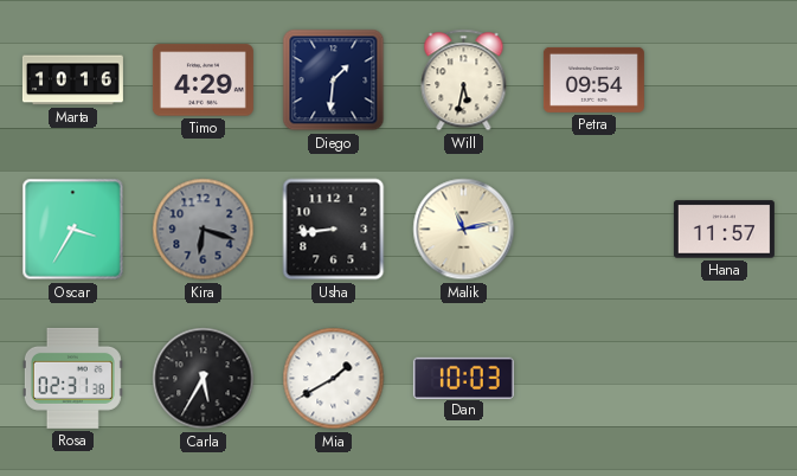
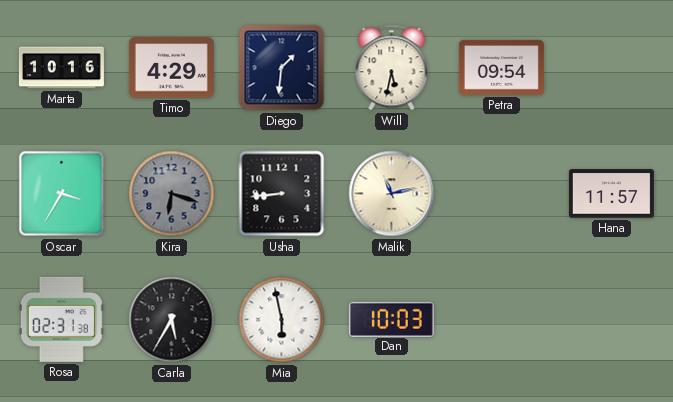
Mia: 1:40 -> 5:58
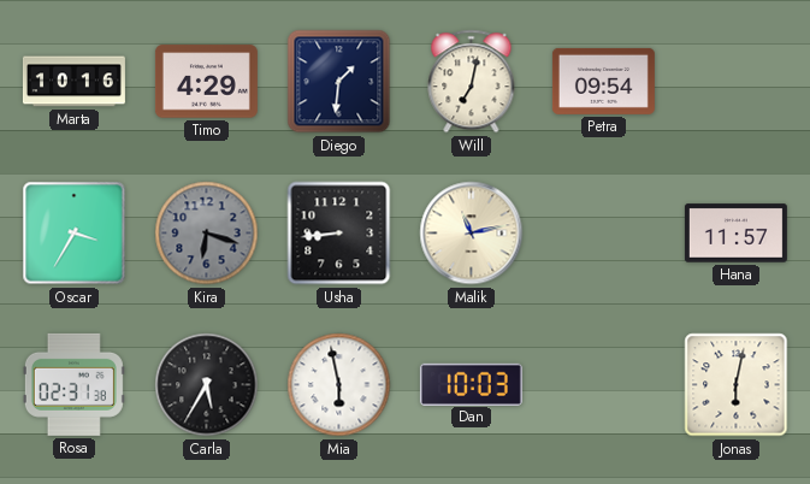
Will: 5:32 -> 7:02
Jonas: none -> 6:02
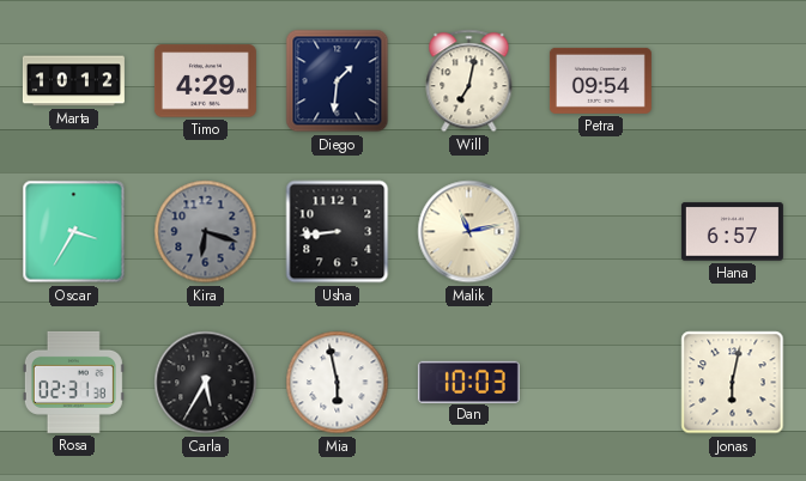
Marta: 10:16 -> 10:12
Hana: 11:57 -> 6:57
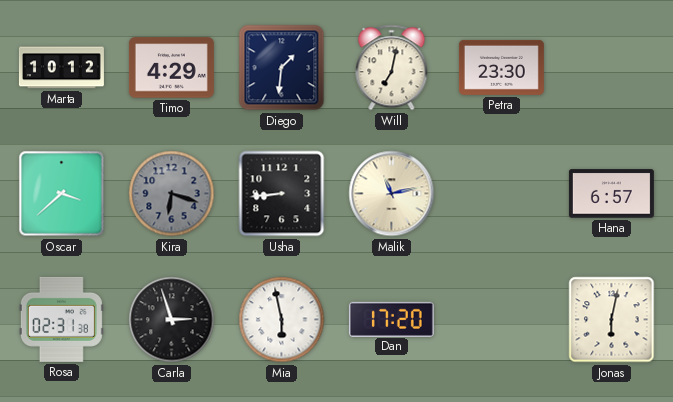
Petra: 09:54 -> 23:30
Oscar: 3:35 -> 3:38
Carla: 5:35 -> 2:57
Dan: 10:03 -> 17:20
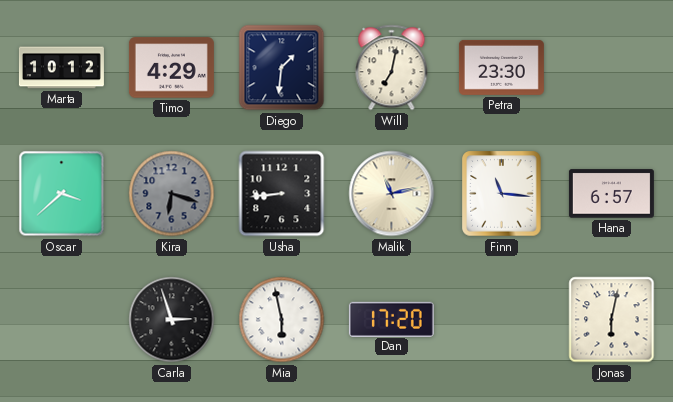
Finn: none -> 11:16
Rosa: 02:31 -> none
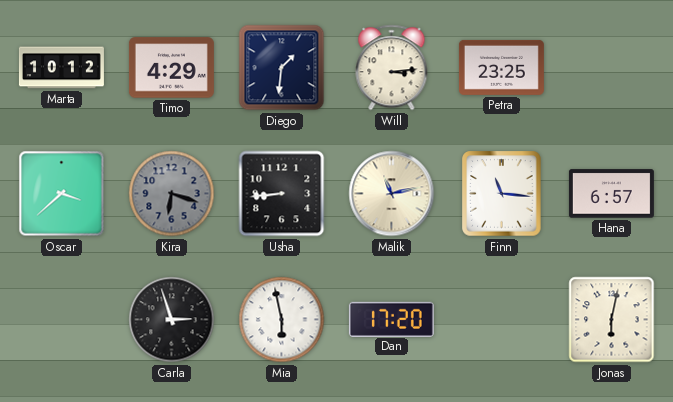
Will: 7:02 -> 3:14
Petra: 23:30 -> 23:25
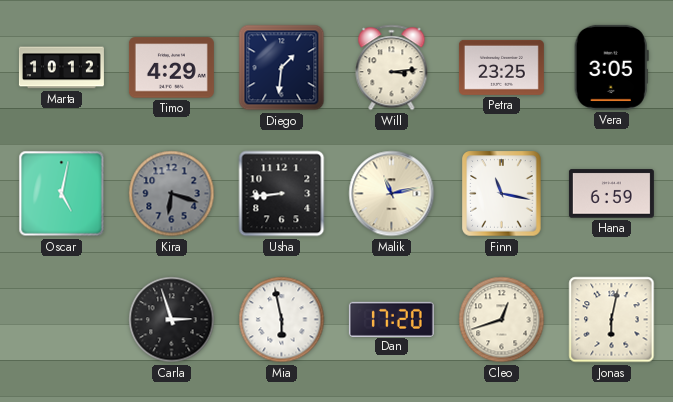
Vera: none -> 3:05
Oscar: 3:38 -> 5:02
Finn: 11:16 -> 11:17
Hana: 6:57 -> 6:59
Cleo: none -> 12:42
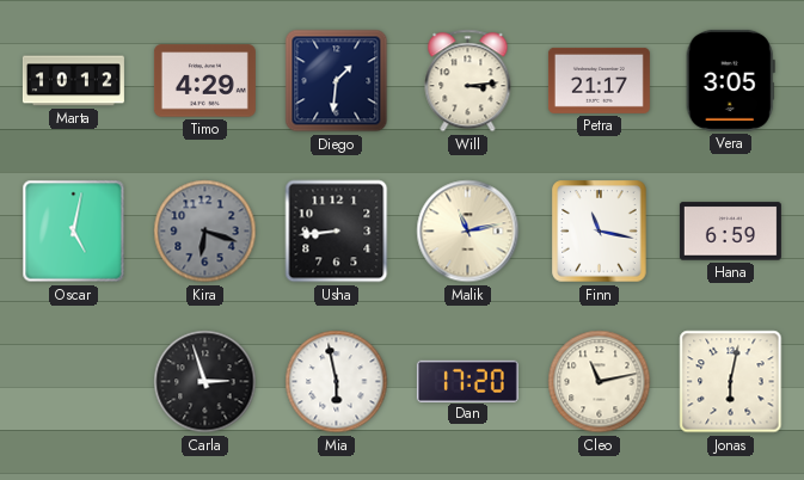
Petra: 23:25 -> 21:17
Cleo: 12:42 -> 11:13
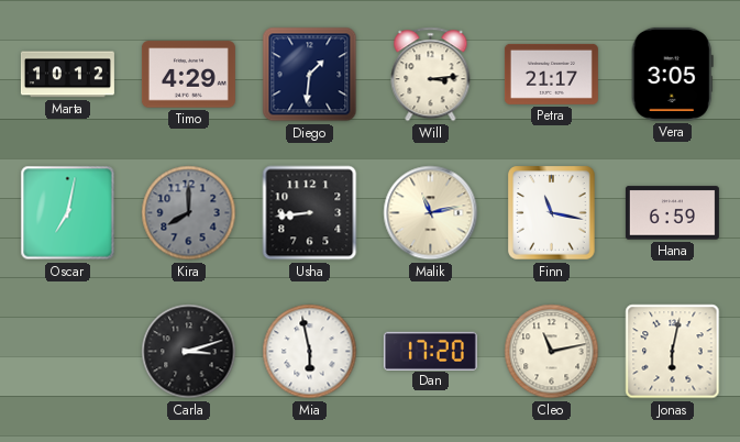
Oscar: 5:02 -> 7:02
Kira: 6:18 -> 8:00
Carla: 2:57 -> 3:12
